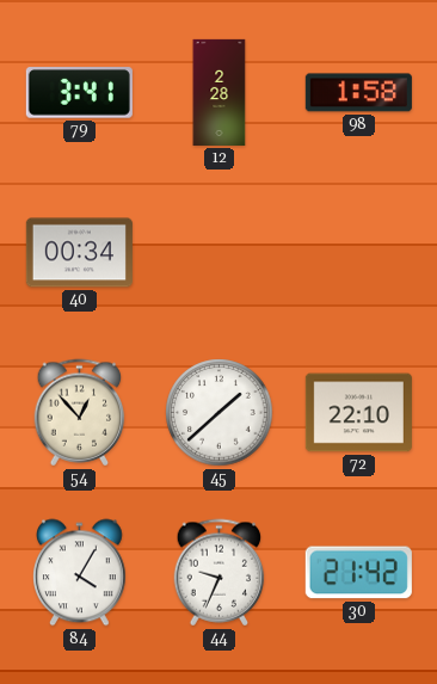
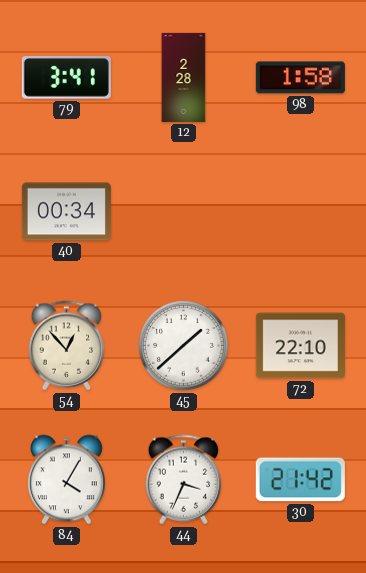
44: 9:34 -> 3:34
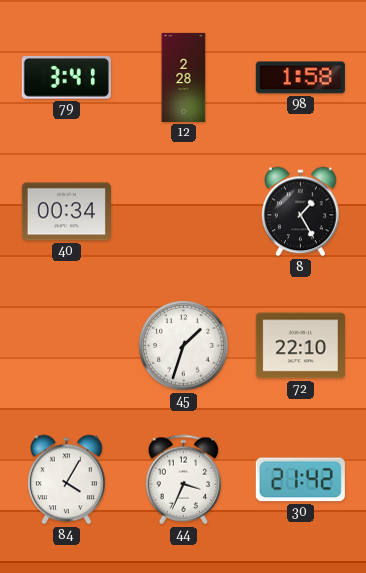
8: none -> 1:25
54: 12:53 -> none
45: 1:38 -> 1:33
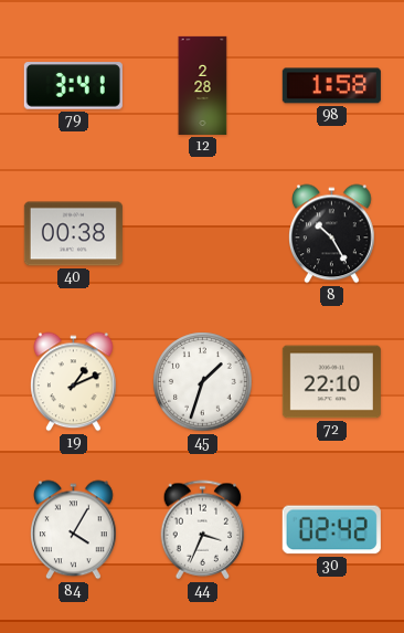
40: 00:34 -> 00:38
8: 1:25 -> 10:25
19: none -> 1:11
30: 21:42 -> 02:42
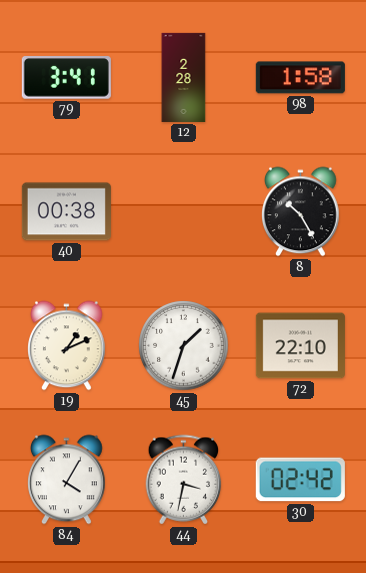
44: 3:34 -> 3:32
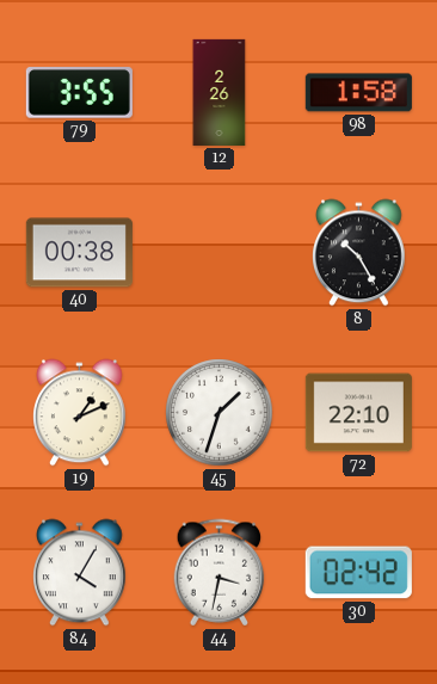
79: 3:41 -> 3:55
12: 2:28 -> 2:26
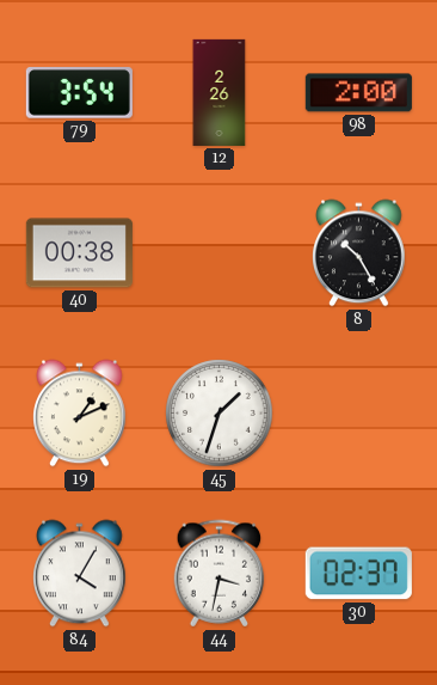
79: 3:55 -> 3:54
98: 1:58 -> 2:00
72: 22:10 -> none
30: 02:42 -> 02:37
